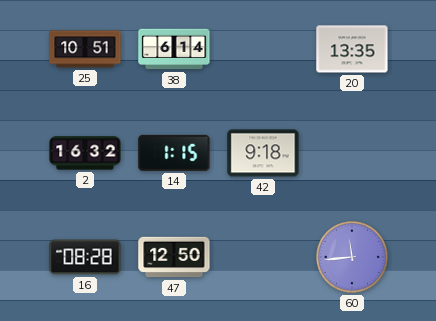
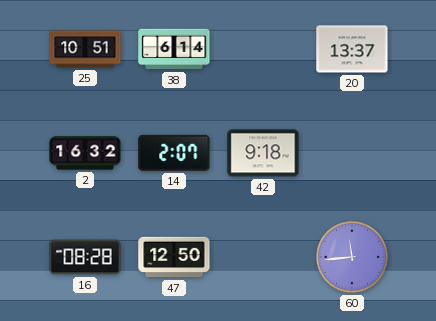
20: 13:35 -> 13:37
14: 1:15 -> 2:07
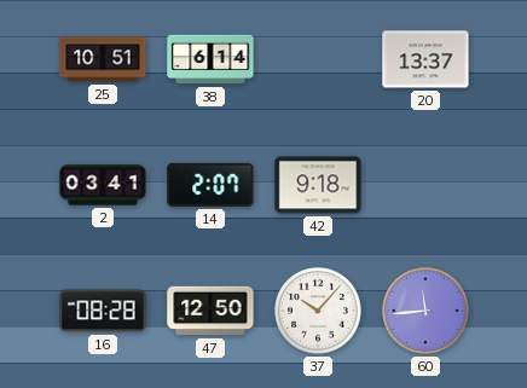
2: 16:32 -> 03:41
37: none -> 10:07
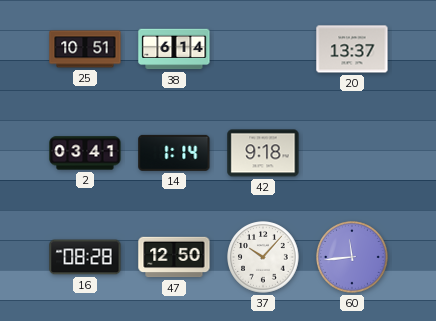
14: 2:07 -> 1:14
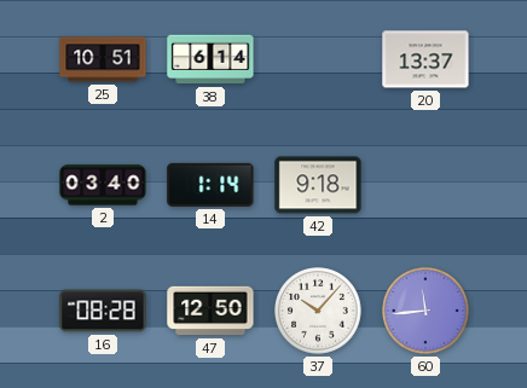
2: 03:41 -> 03:40
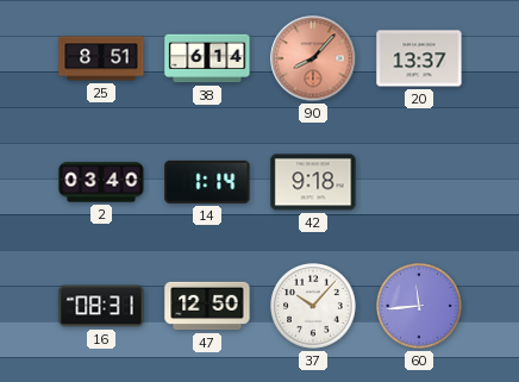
25: 10:51 -> 8:51
90: none -> 8:07
16: 08:28 -> 08:31
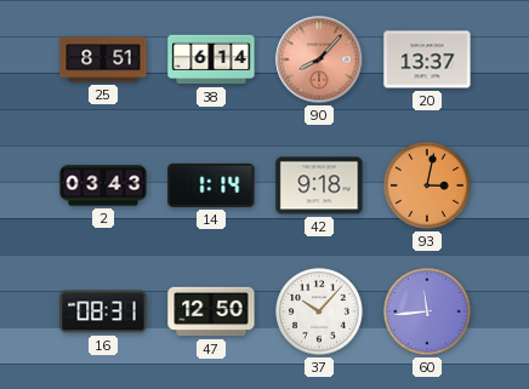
2: 03:40 -> 03:43
93: none -> 3:02
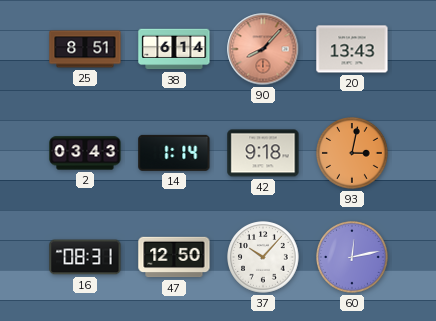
20: 13:37 -> 13:43
60: 11:44 -> 12:13
